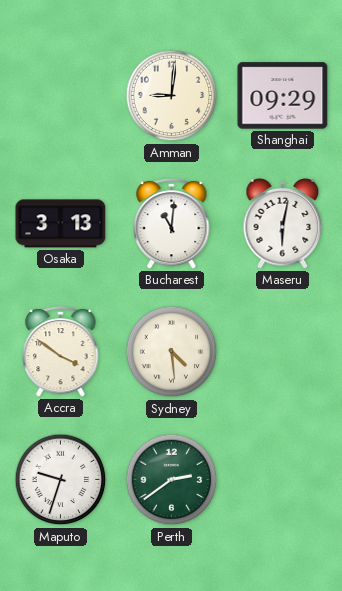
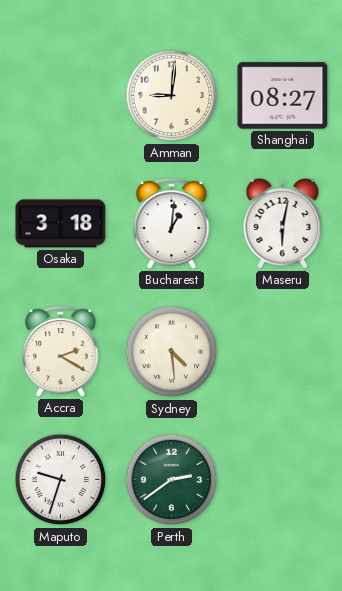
Shanghai: 09:29 -> 08:27
Osaka: 3:13 -> 3:18
Bucharest: 11:01 -> 1:01
Accra: 3:51 -> 2:20
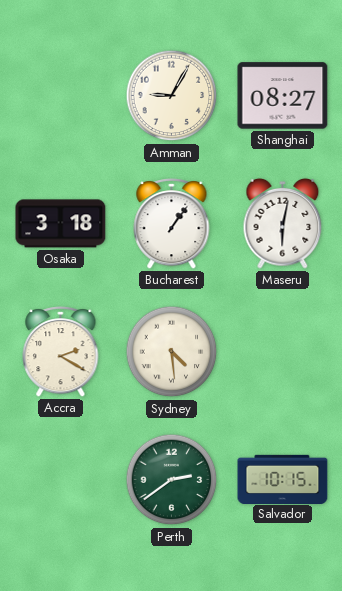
Amman: 9:01 -> 9:05
Bucharest: 1:01 -> 1:06
Maputo: 9:33 -> none
Salvador: none -> 10:15
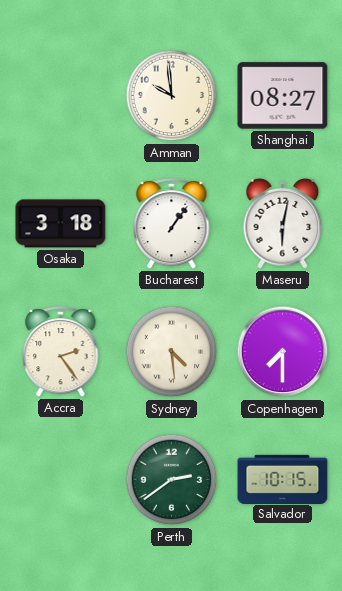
Amman: 9:05 -> 9:59
Accra: 2:20 -> 2:24
Copenhagen: none -> 7:30
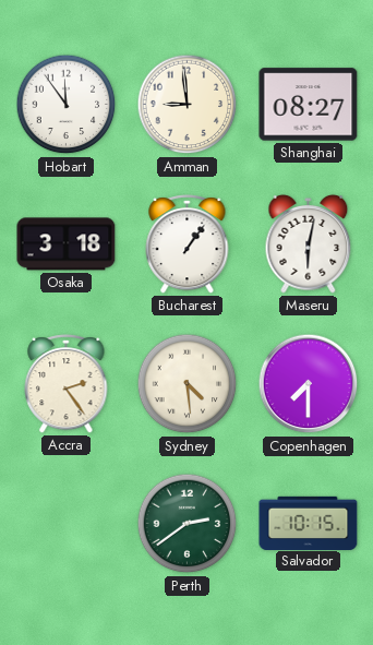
Hobart: none -> 11:54
Amman: 9:59 -> 8:59
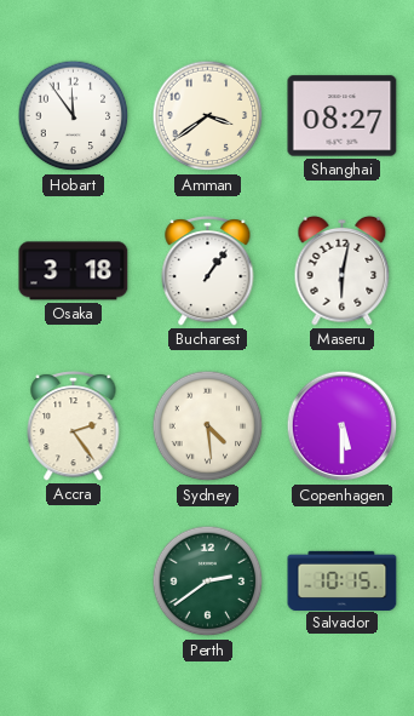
Amman: 8:59 -> 3:39
Copenhagen: 7:30 -> 5:30
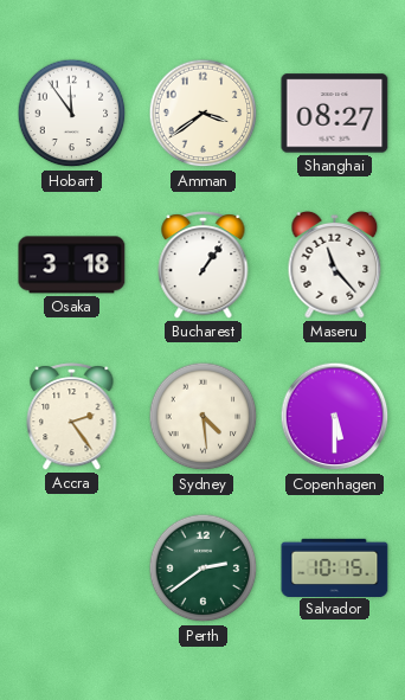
Maseru: 6:02 -> 11:23
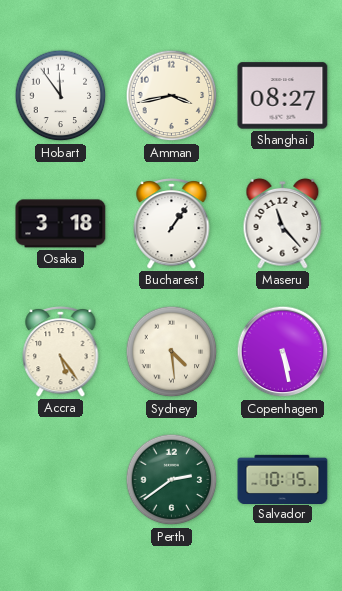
Amman: 3:39 -> 3:43
Accra: 2:24 -> 5:24
Copenhagen: 5:30 -> 5:28
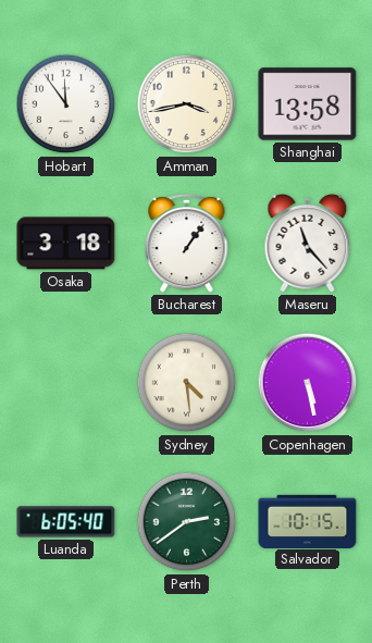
Shanghai: 08:27 -> 13:58
Accra: 5:24 -> none
Luanda: none -> 6:05
